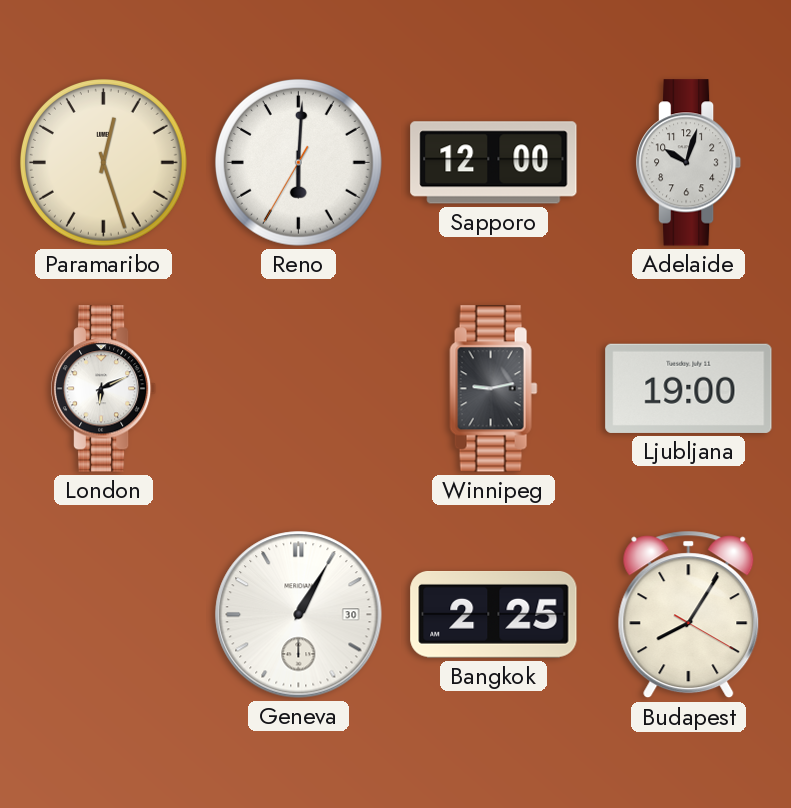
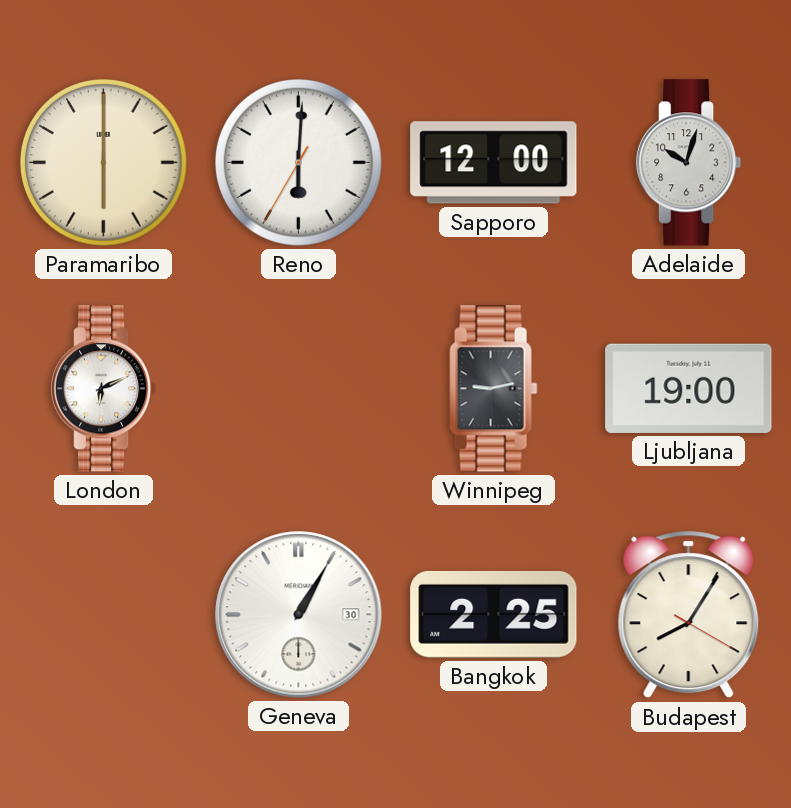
Paramaribo: 12:27 -> 6:00
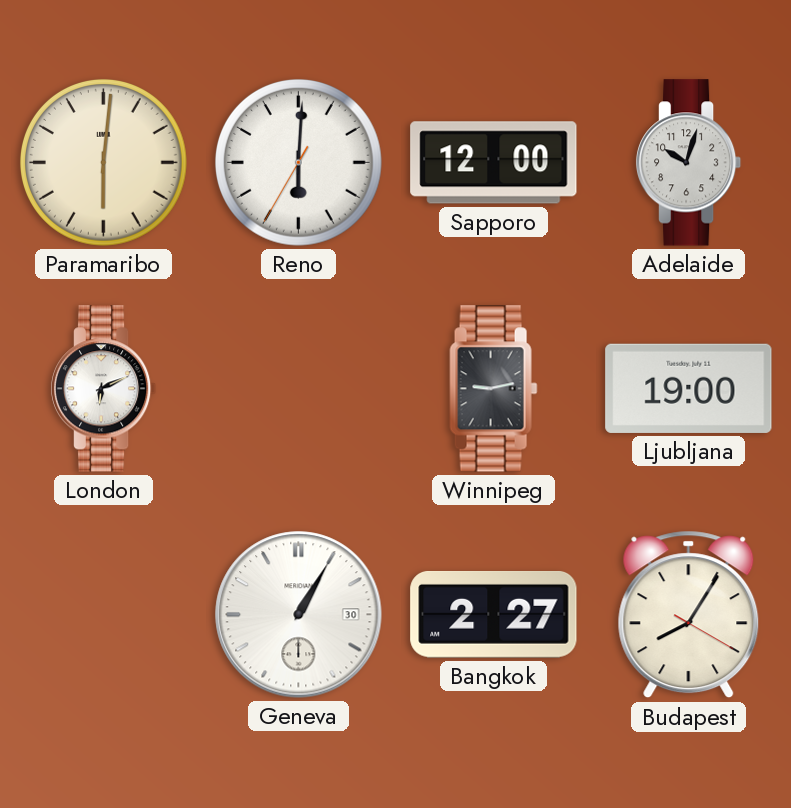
Paramaribo: 6:00 -> 6:01
Bangkok: 2:25 -> 2:27
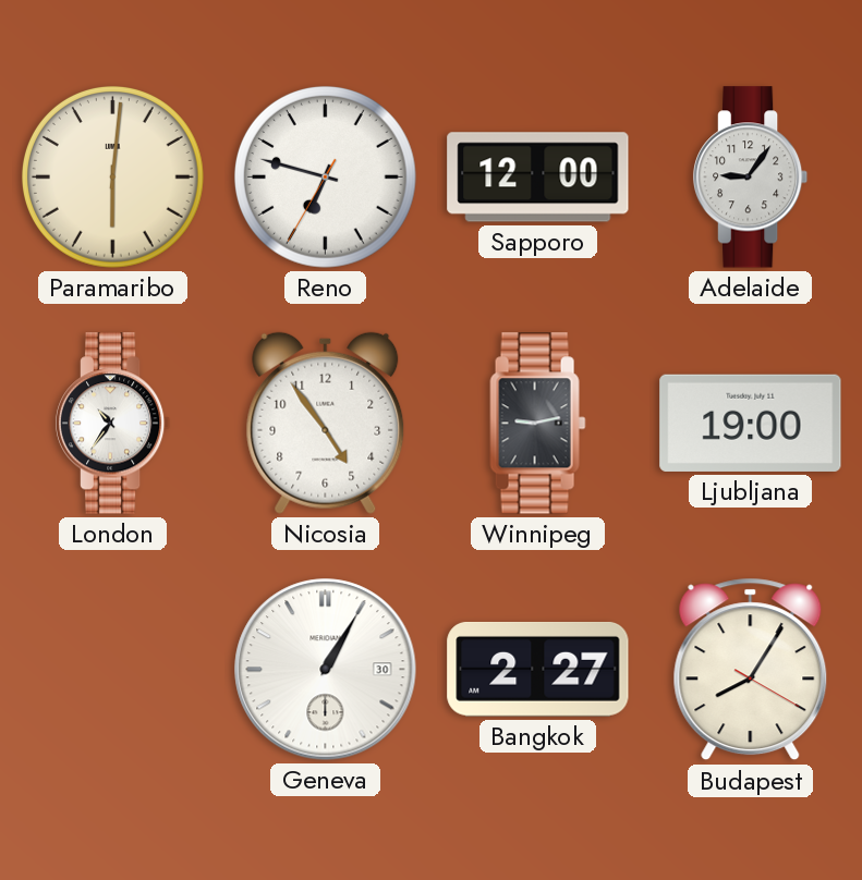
Reno: 6:00 -> 6:47
Adelaide: 10:03 -> 9:06
London: 6:11 -> 10:36
Nicosia: none -> 4:54
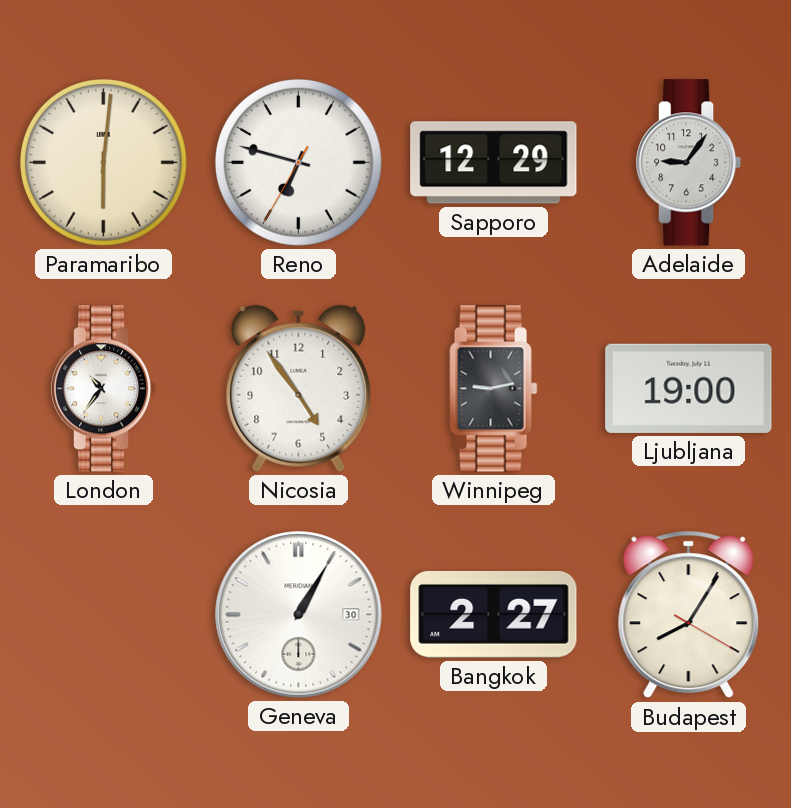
Sapporo: 12:00 -> 12:29
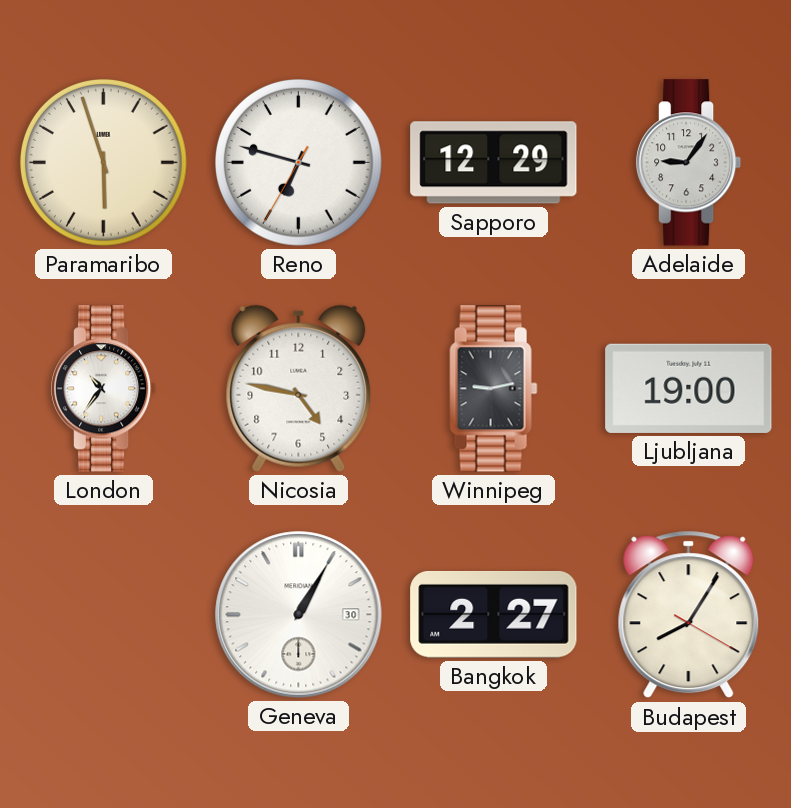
Paramaribo: 6:01 -> 5:57
Nicosia: 4:54 -> 4:47
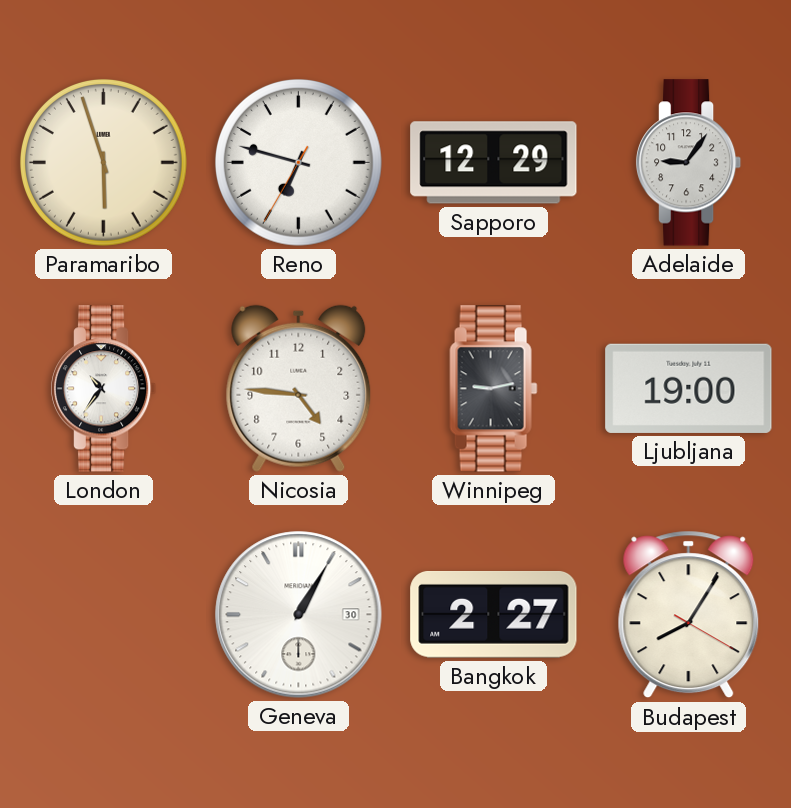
Nicosia: 4:47 -> 4:46
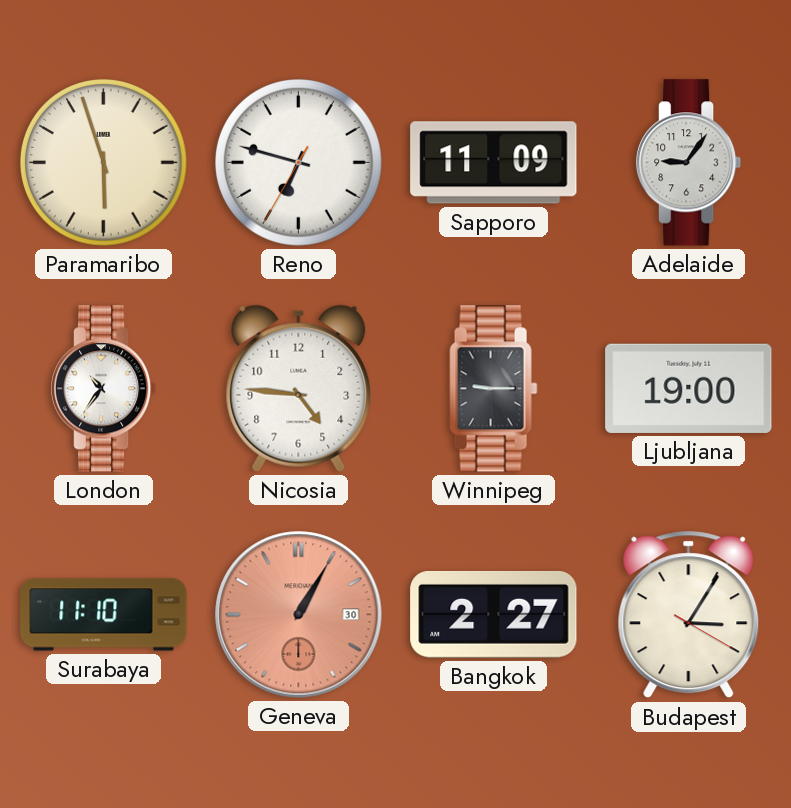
Sapporo: 12:29 -> 11:09
Winnipeg: 9:13 -> 9:15
Surabaya: none -> 11:10
Geneva dial: white -> salmon
Budapest: 8:05 -> 3:05
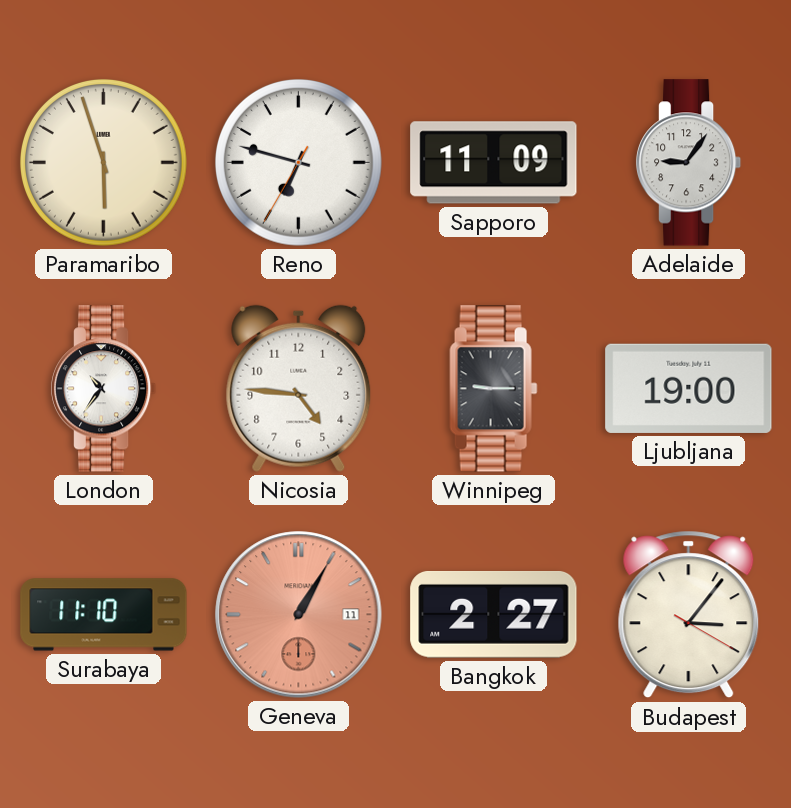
Geneva date: 30 -> 11
Budapest: 3:05 -> 3:06
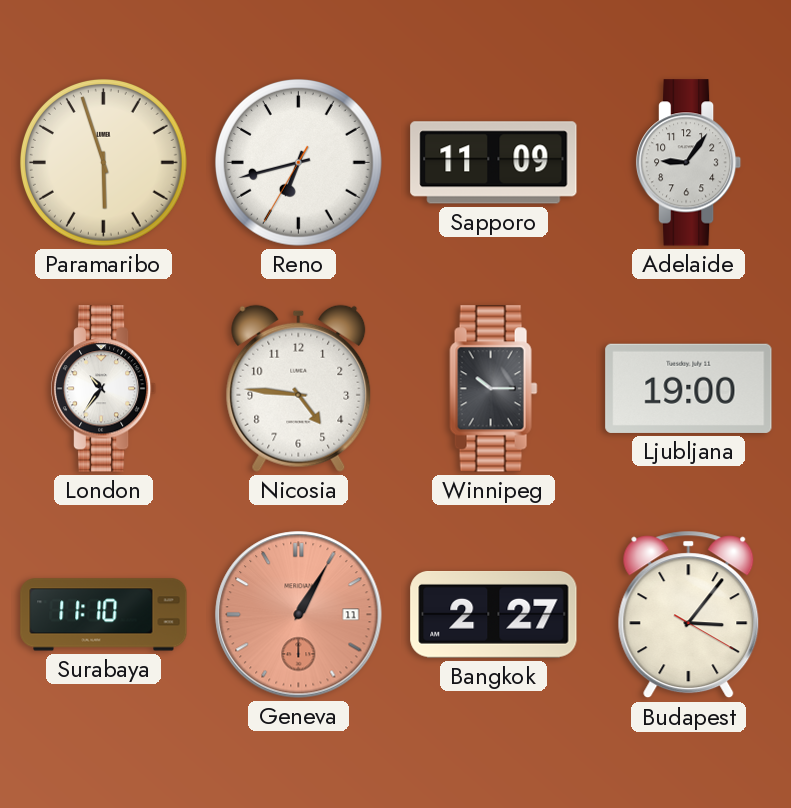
Reno: 6:47 -> 6:42
Winnipeg: 9:15 -> 10:15
